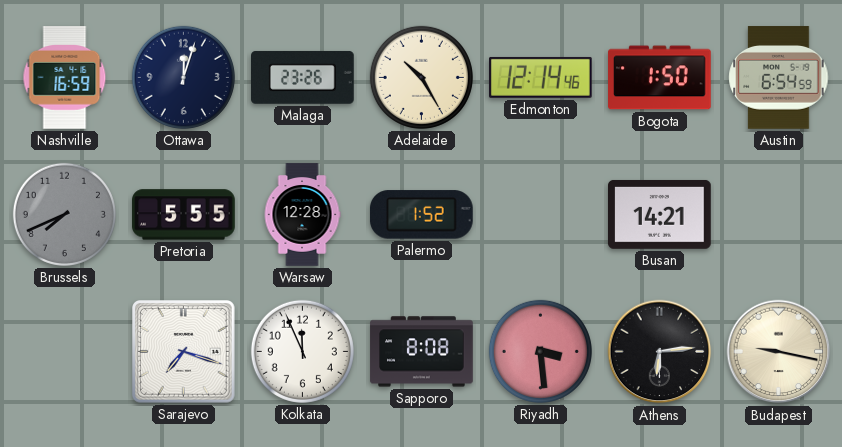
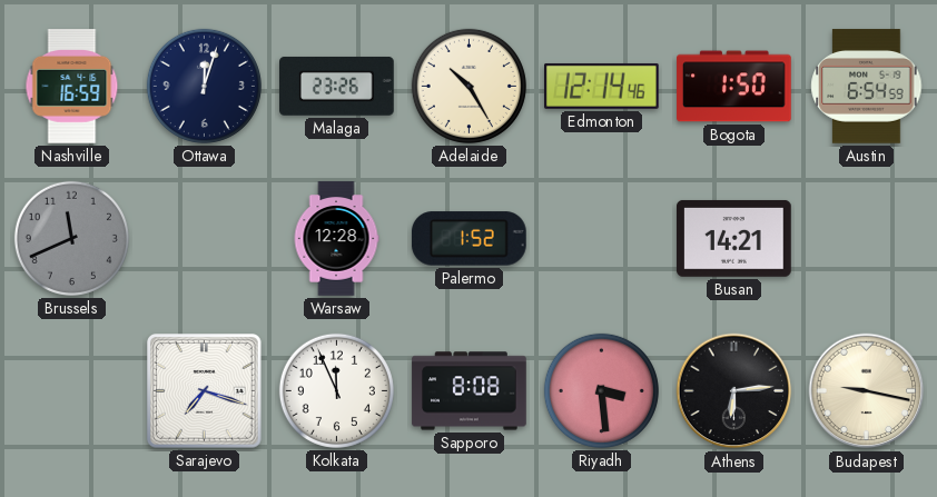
Brussels: 7:41 -> 11:41
Pretoria: 5:55 -> none
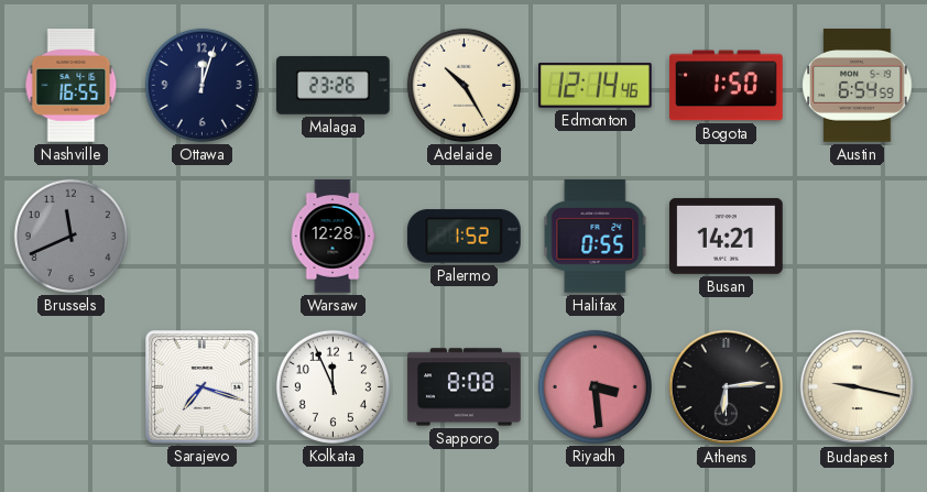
Nashville: 16:59 -> 16:55
Halifax: none -> 0:55
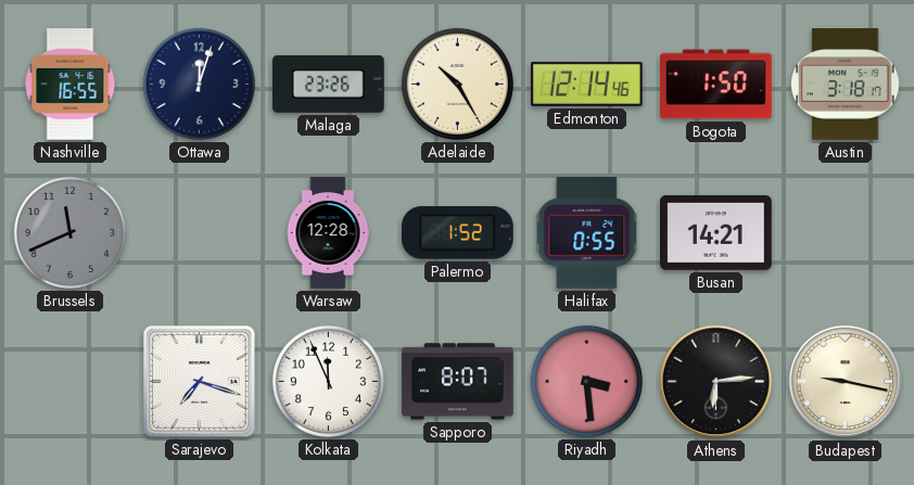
Austin: 6:54 -> 3:18
Sapporo: 8:08 -> 8:07
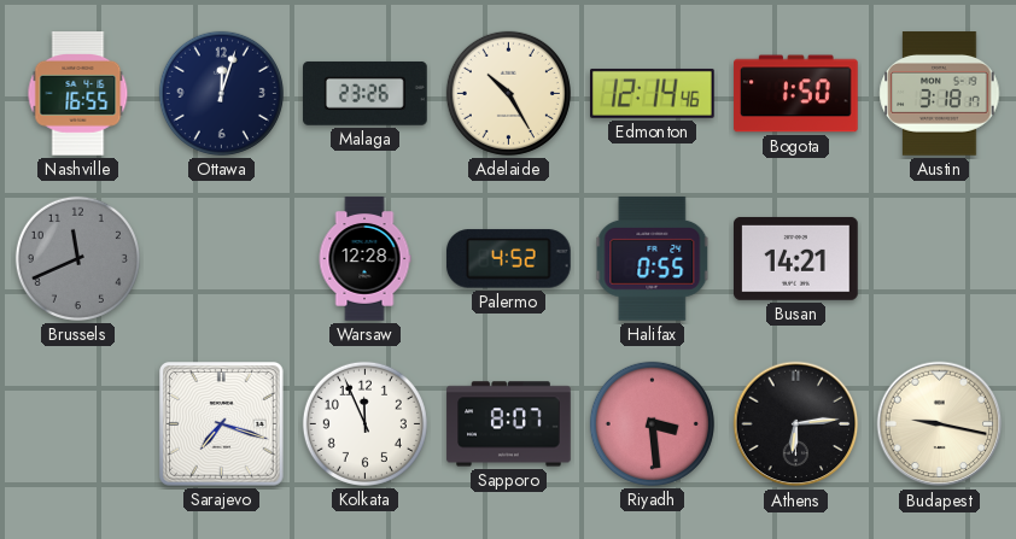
Palermo: 1:52 -> 4:52
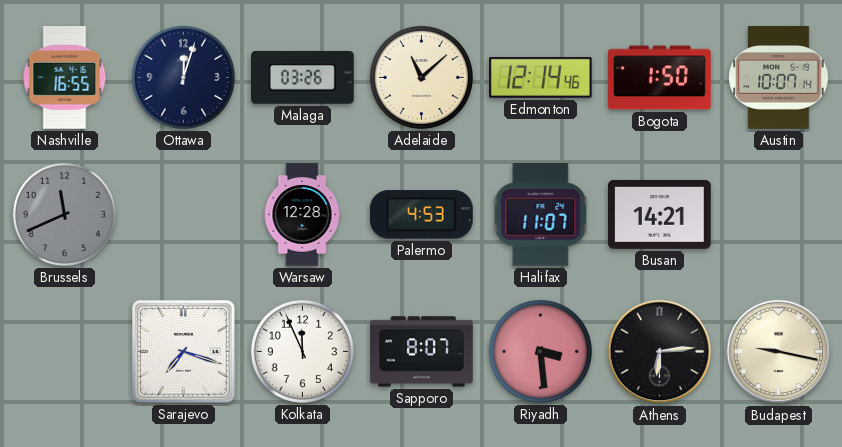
Malaga: 23:26 -> 03:26
Adelaide: 10:25 -> 11:08
Austin: 3:18 -> 10:07
Palermo: 4:52 -> 4:53
Halifax: 0:55 -> 11:07
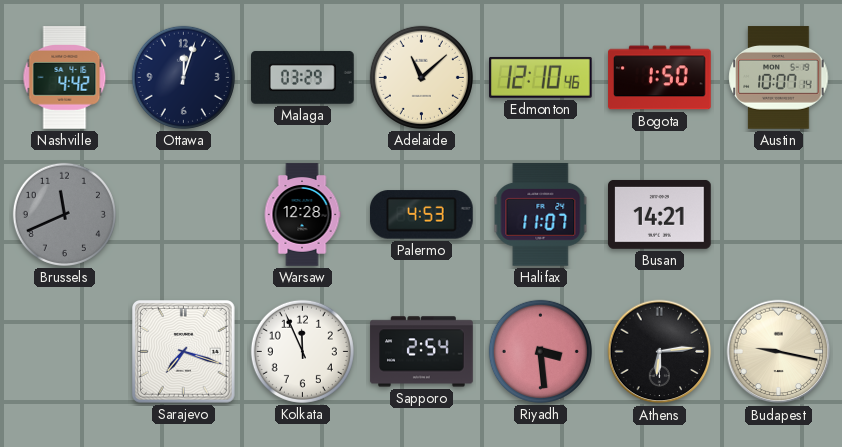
Nashville: 16:55 -> 4:42
Malaga: 03:26 -> 03:29
Edmonton: 12:14 -> 12:10
Sapporo: 8:07 -> 2:54
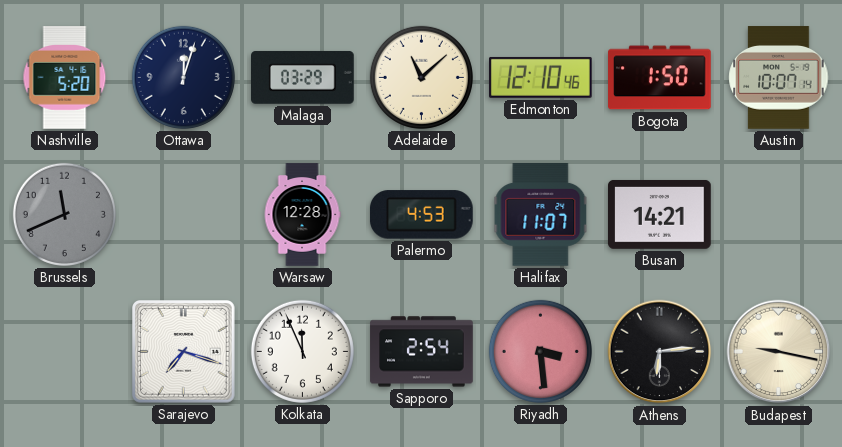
Nashville: 4:42 -> 5:20
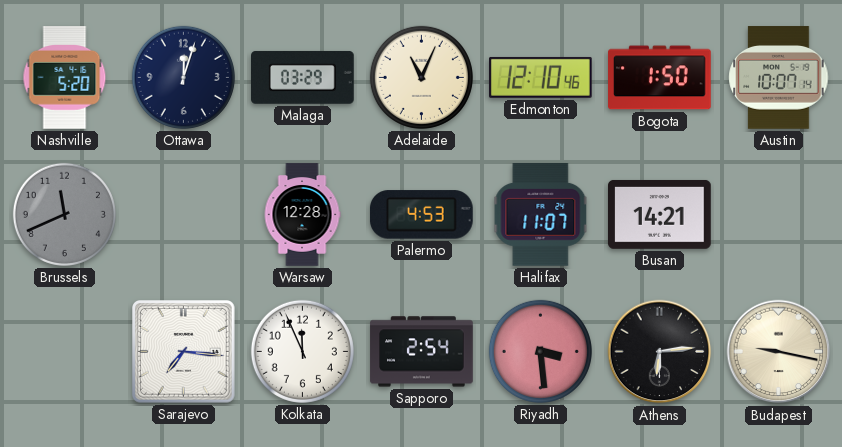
Adelaide: 11:08 -> 11:04
Sarajevo: 7:18 -> 7:16
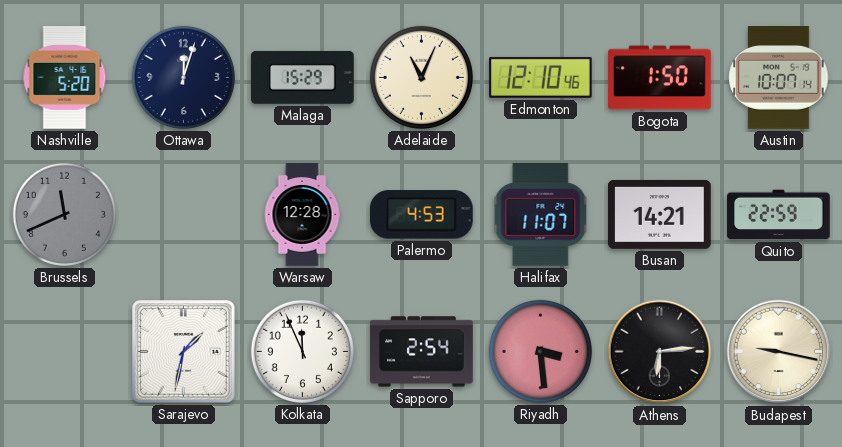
Malaga: 03:29 -> 15:29
Quito: none -> 22:59
Sarajevo: 7:16 -> 1:32
